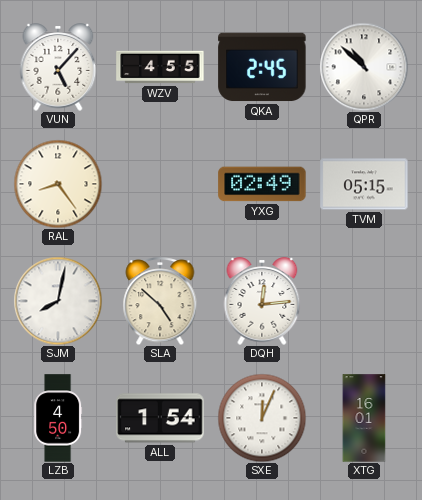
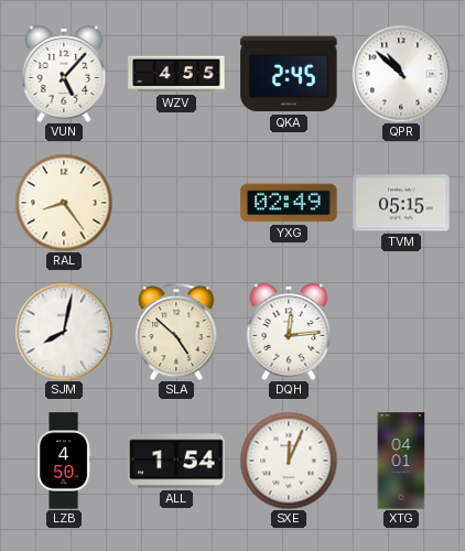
XTG: 16:01 -> 04:01
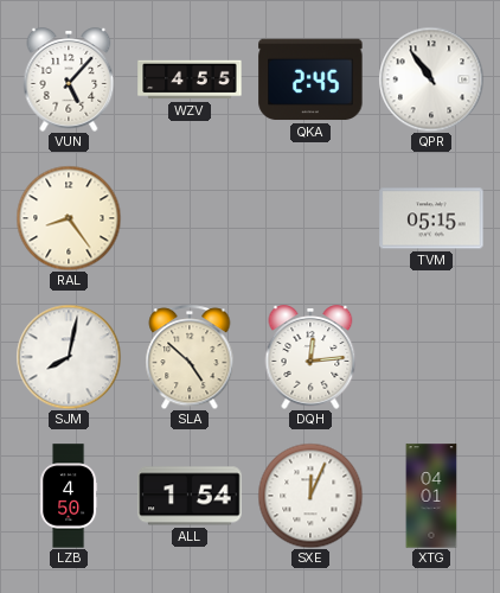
QPR: 10:52 -> 10:54
YXG: 02:49 -> none
